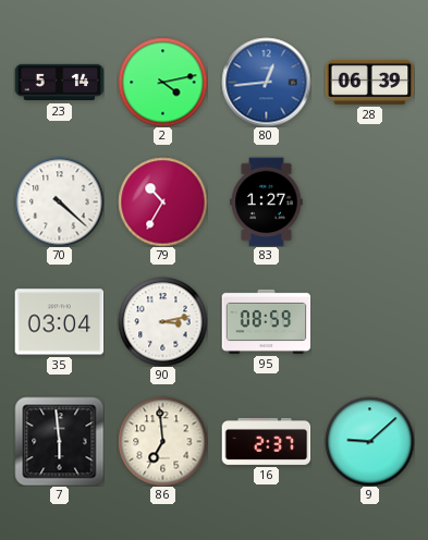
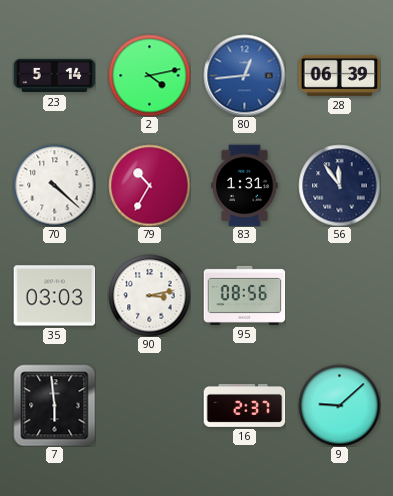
83: 1:27 -> 1:31
56: none -> 11:54
35: 03:04 -> 03:03
95: 08:59 -> 08:56
86: 6:59 -> none
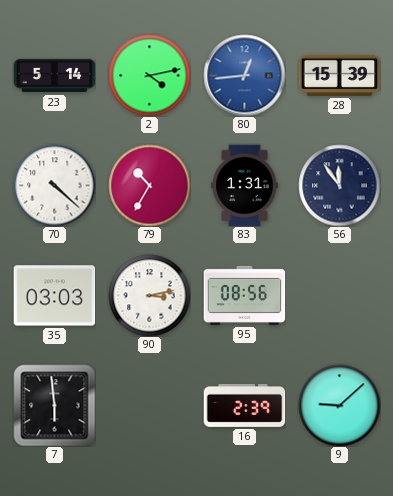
28: 06:39 -> 15:39
16: 2:37 -> 2:39
